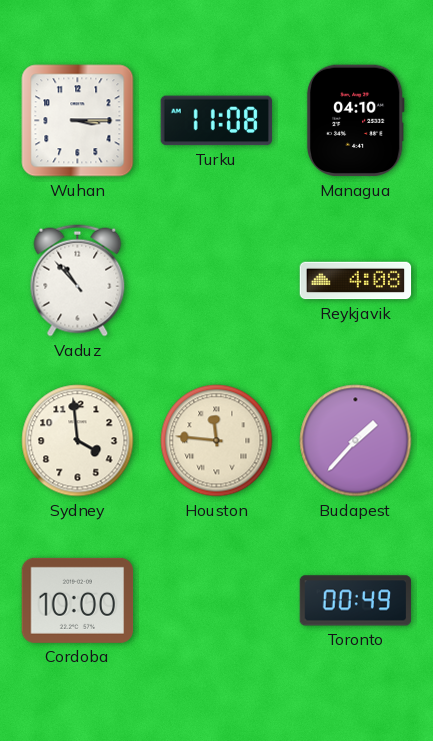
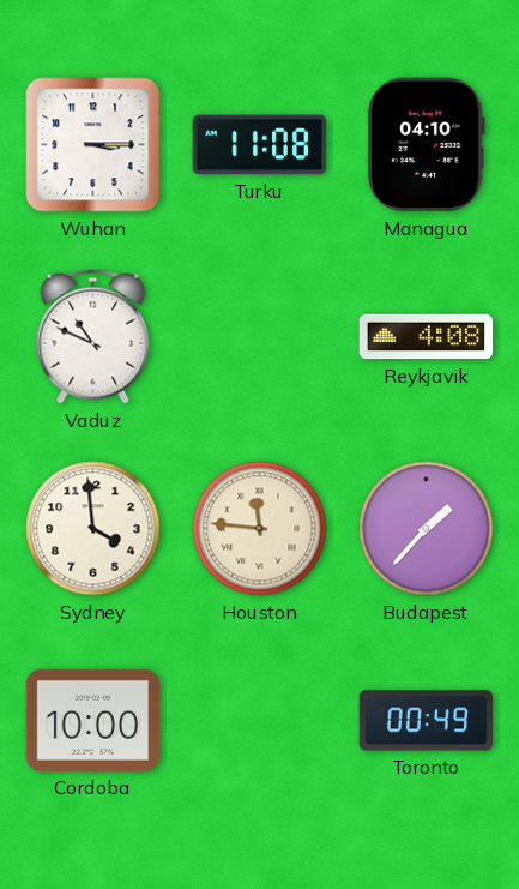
Vaduz: 10:53 -> 10:49
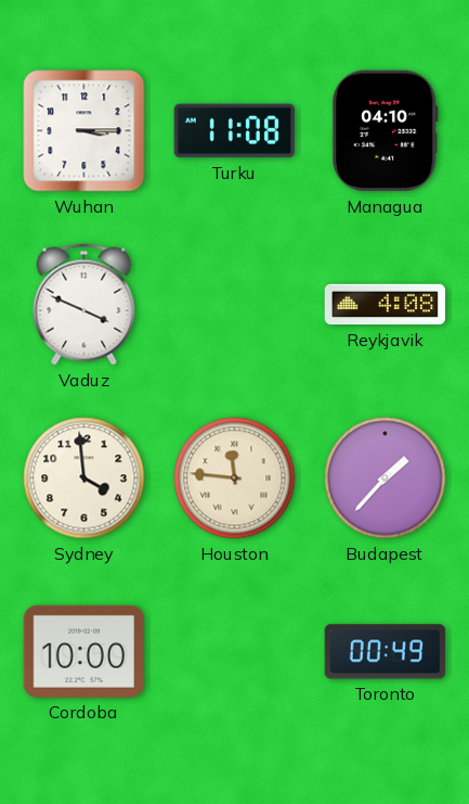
Vaduz: 10:49 -> 3:49
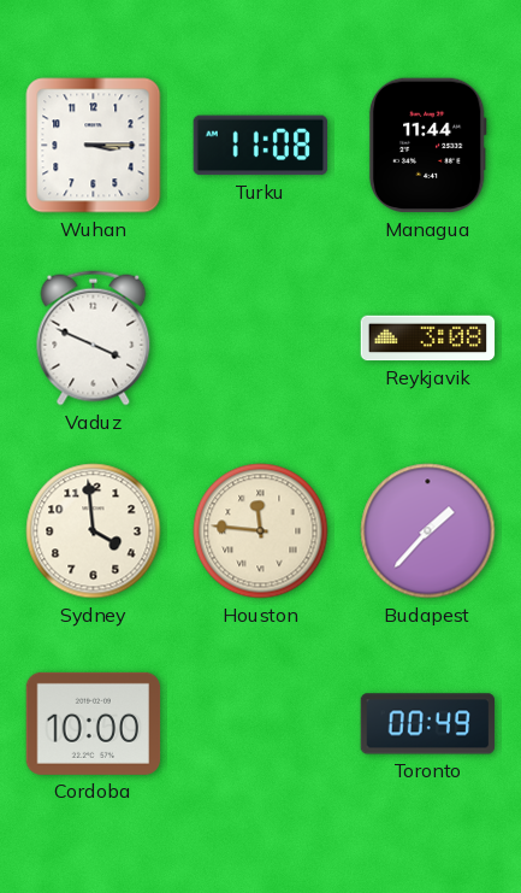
Managua: 04:10 -> 11:44
Reykjavik: 4:08 -> 3:08
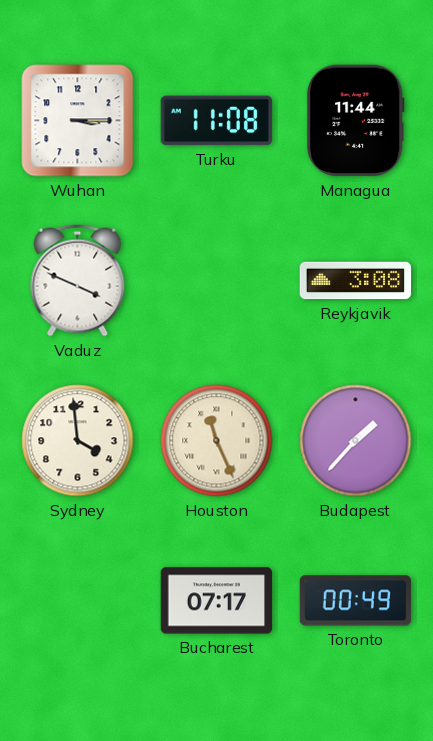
Houston: 11:46 -> 11:26
Cordoba: 10:00 -> none
Bucharest: none -> 07:17
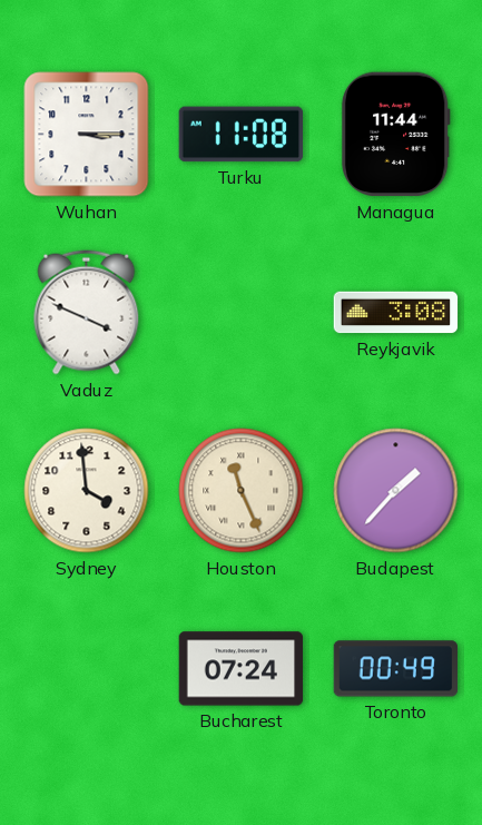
Bucharest: 07:17 -> 07:24
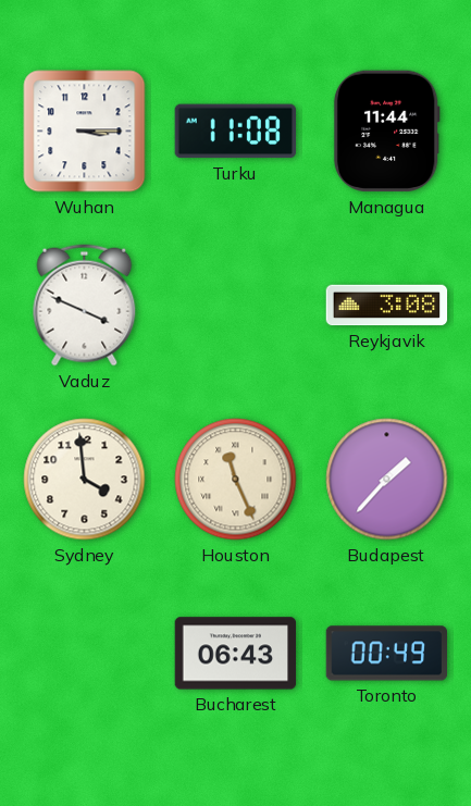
Bucharest: 07:24 -> 06:43
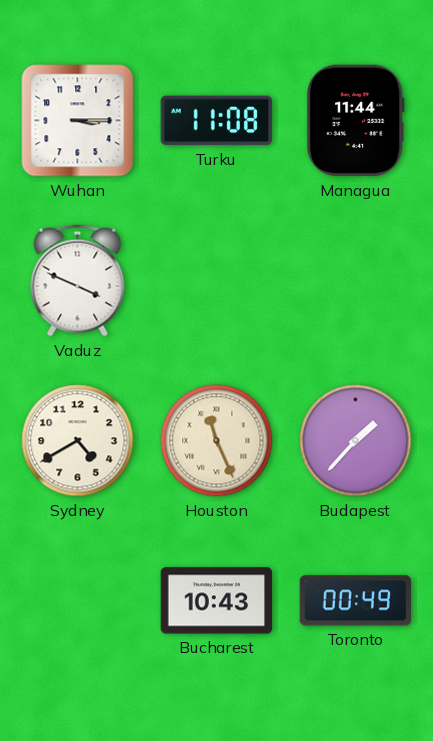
Reykjavik: 3:08 -> none
Sydney: 3:59 -> 4:40
Bucharest: 06:43 -> 10:43
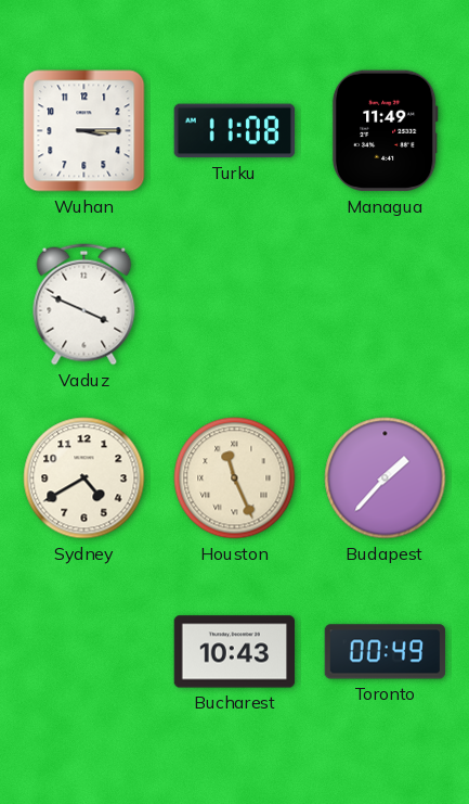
Managua: 11:44 -> 11:49
